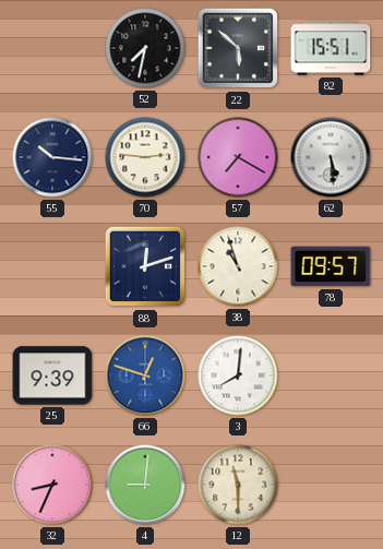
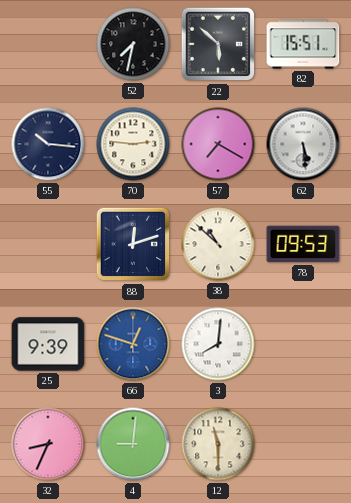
38: 10:57 -> 10:52
78: 09:57 -> 09:53
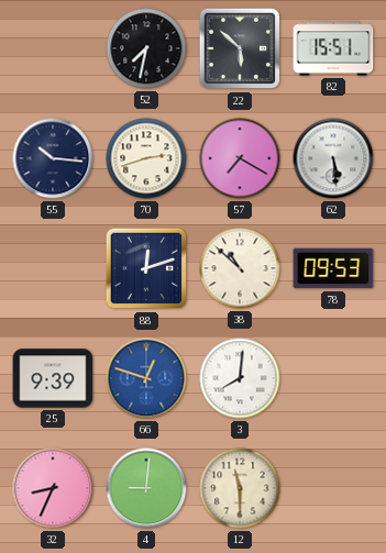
70: 2:46 -> 2:42
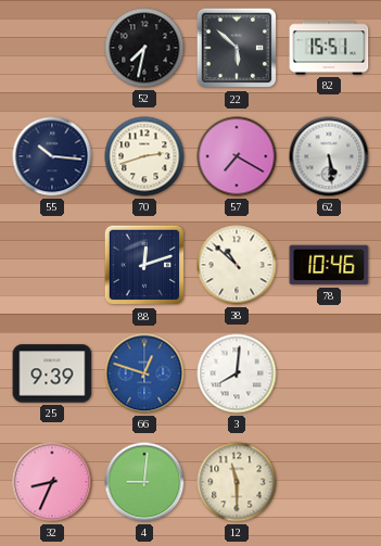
78: 09:53 -> 10:46
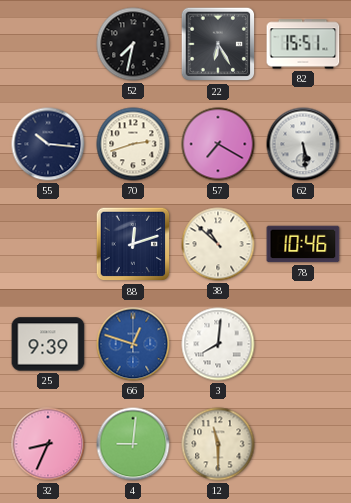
22: 5:52 -> 6:25
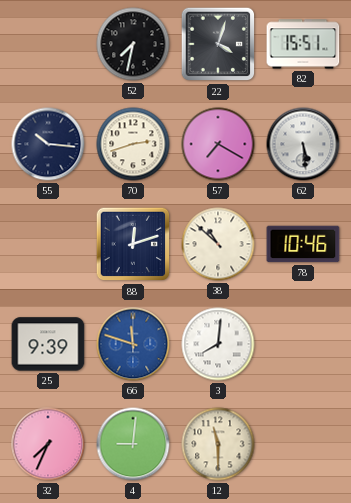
22: 6:25 -> 4:03
66: 12:48 -> 11:48
32: 8:34 -> 7:34
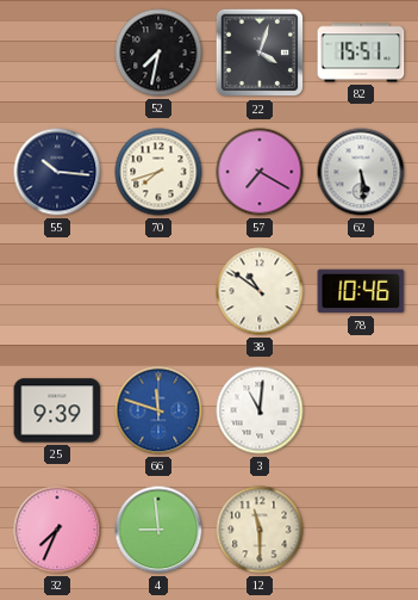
70: 2:42 -> 7:42
88: 12:12 -> none
38: 10:52 -> 10:51
3: 8:01 -> 11:01
4: 9:01 -> 8:59
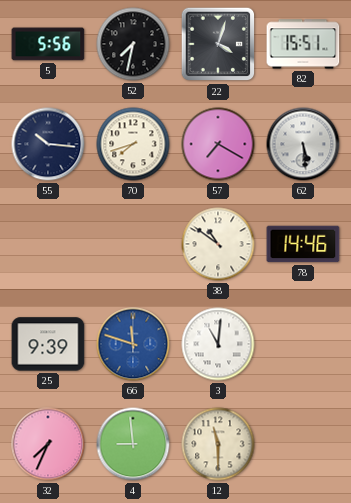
5: none -> 5:56
78: 10:46 -> 14:46
